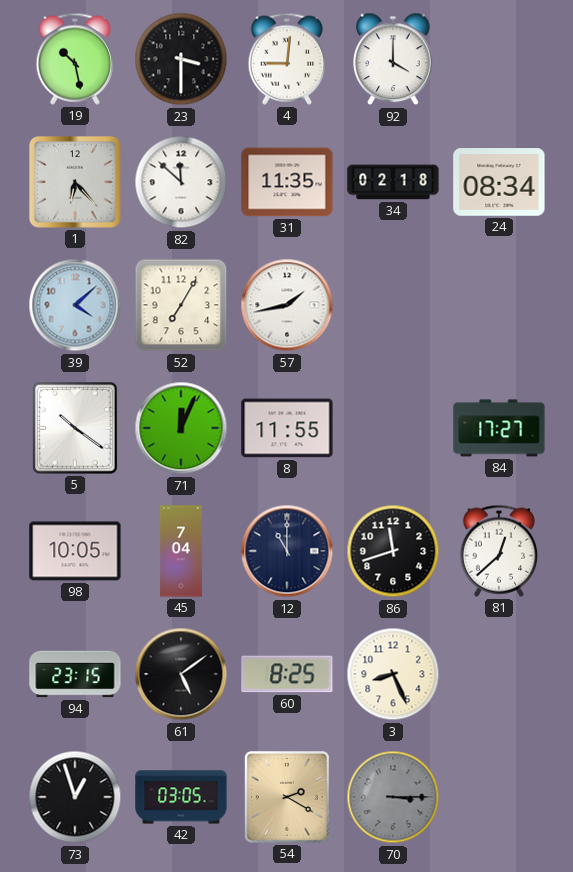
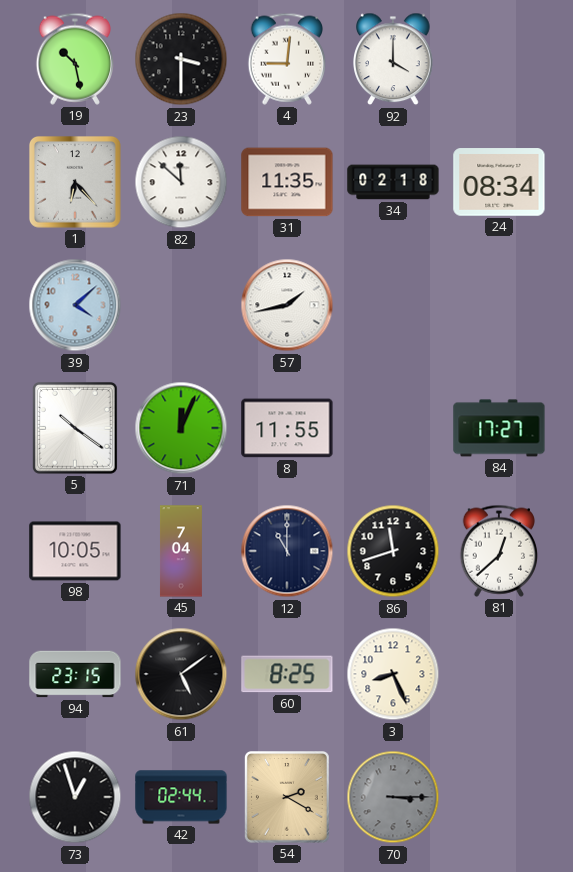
52: 7:05 -> none
42: 03:05 -> 02:44
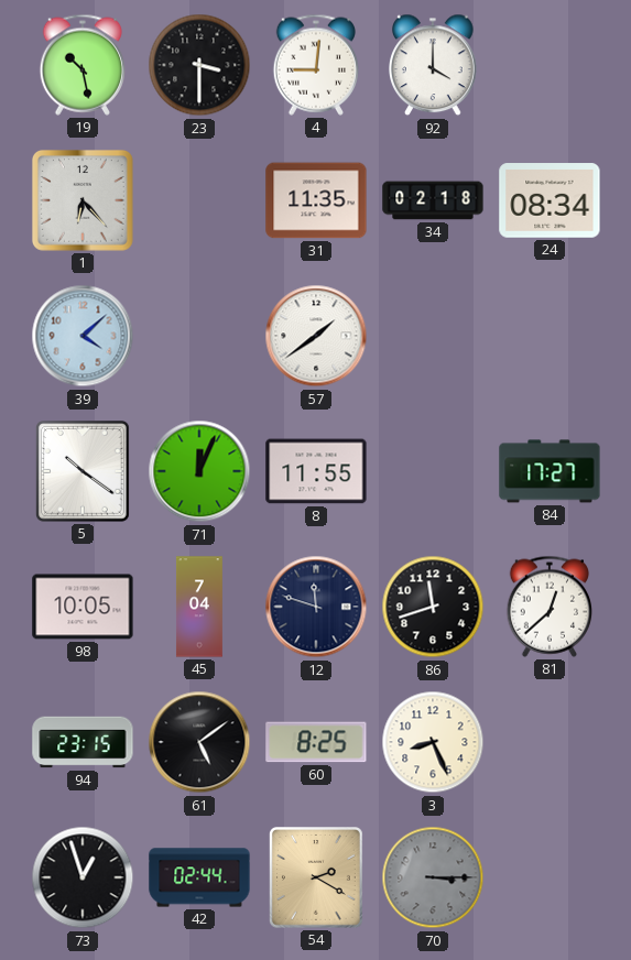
82: 11:52 -> none
57: 1:43 -> 1:39
12: 11:00 -> 11:48
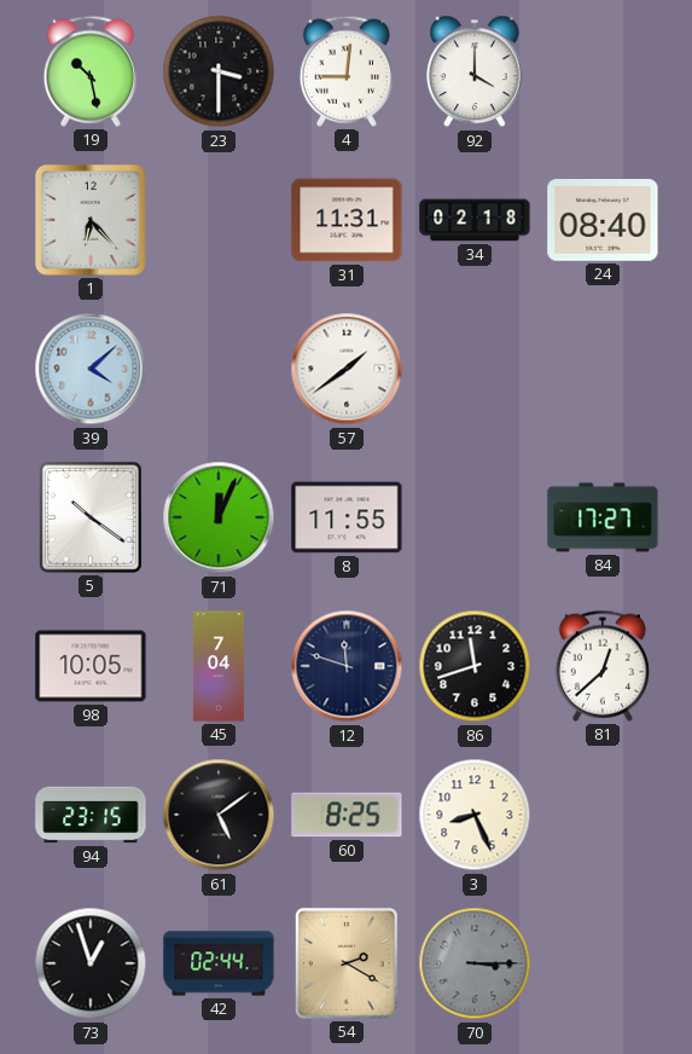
31: 11:35 -> 11:31
24: 08:34 -> 08:40
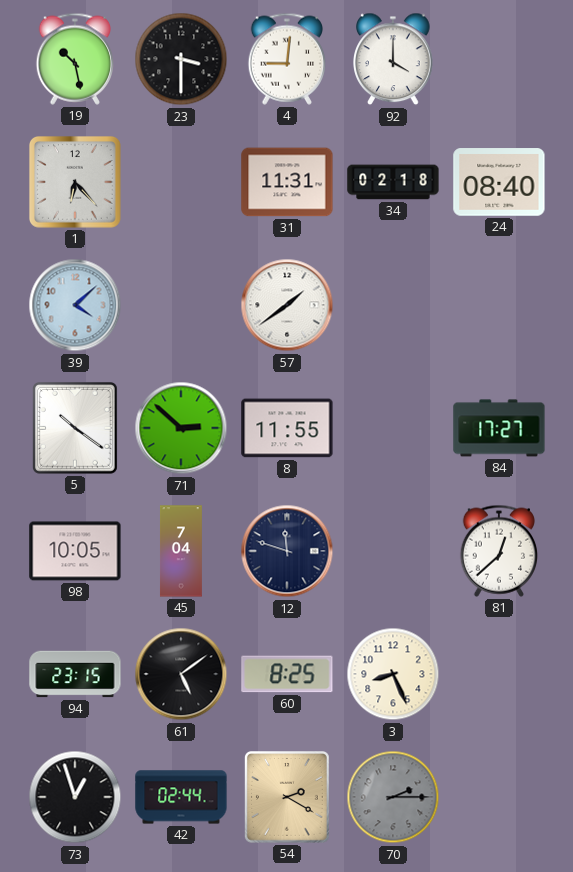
71: 12:04 -> 2:52
86: 11:42 -> none
70: 3:15 -> 2:15
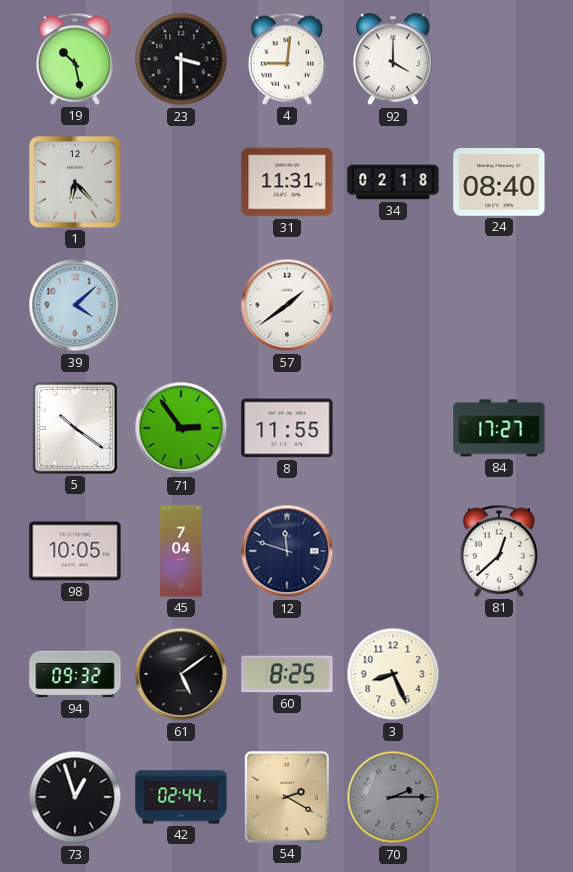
71: 2:52 -> 2:54
94: 23:15 -> 09:32
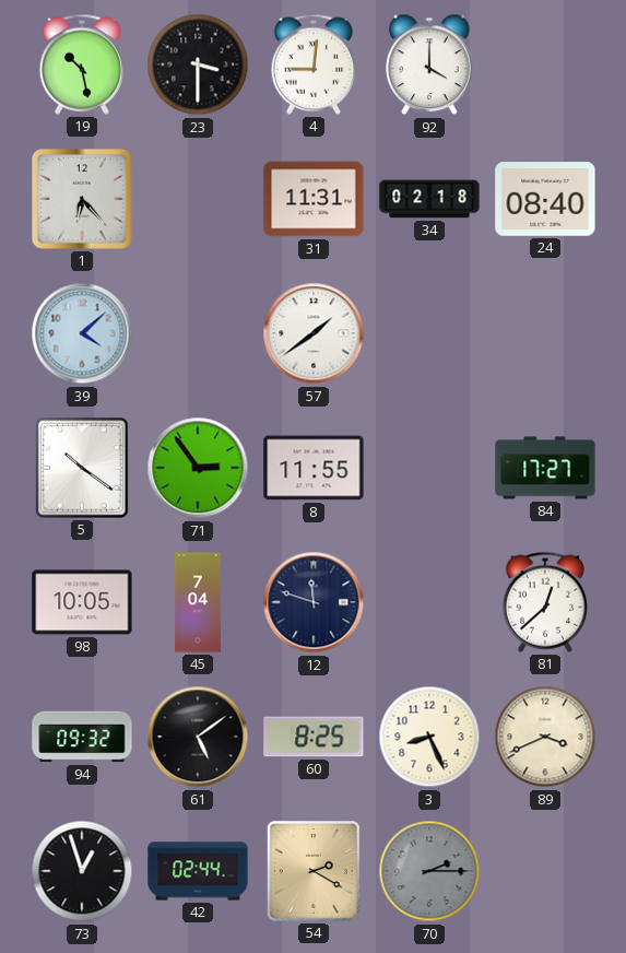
89: none -> 3:41
